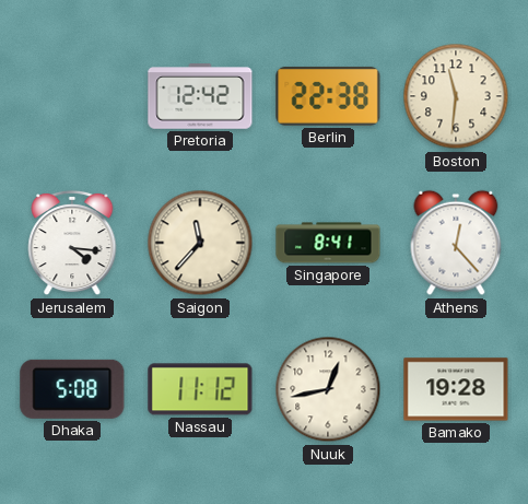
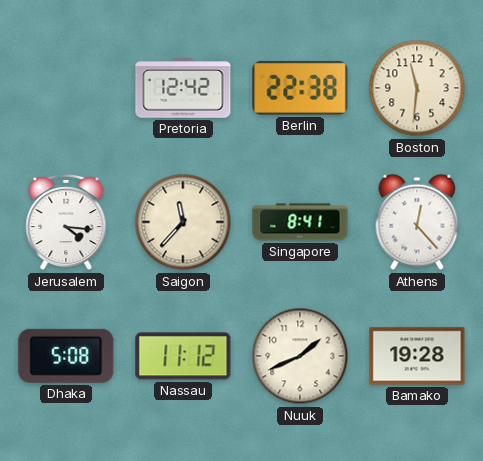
Nuuk: 12:43 -> 1:41
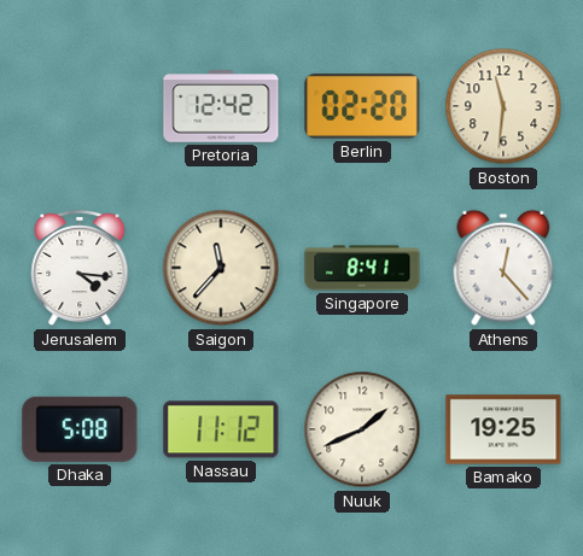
Berlin: 22:38 -> 02:20
Bamako: 19:28 -> 19:25
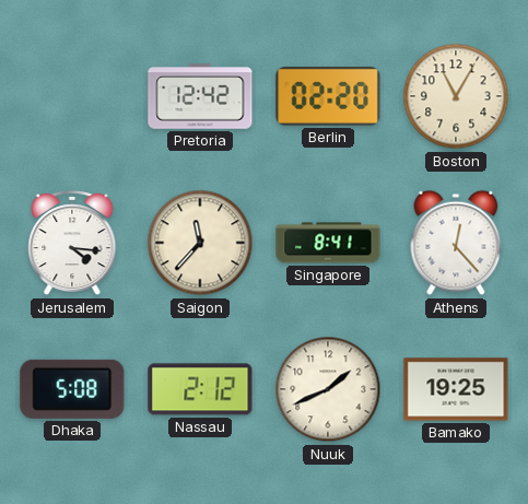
Boston: 11:31 -> 11:05
Nassau: 11:12 -> 2:12
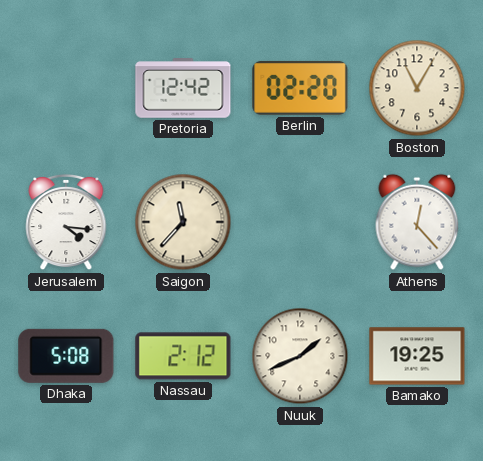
Singapore: 8:41 -> none
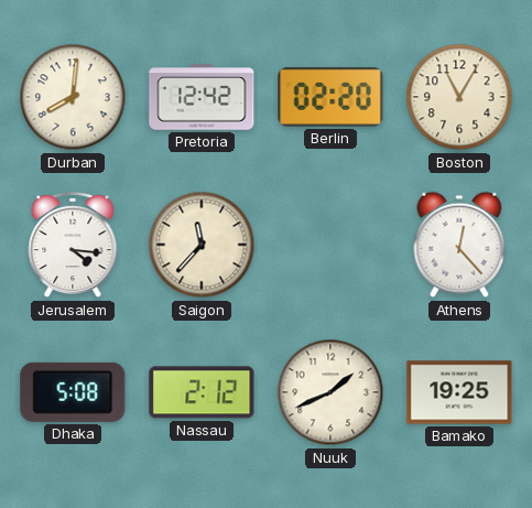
Durban: none -> 8:01
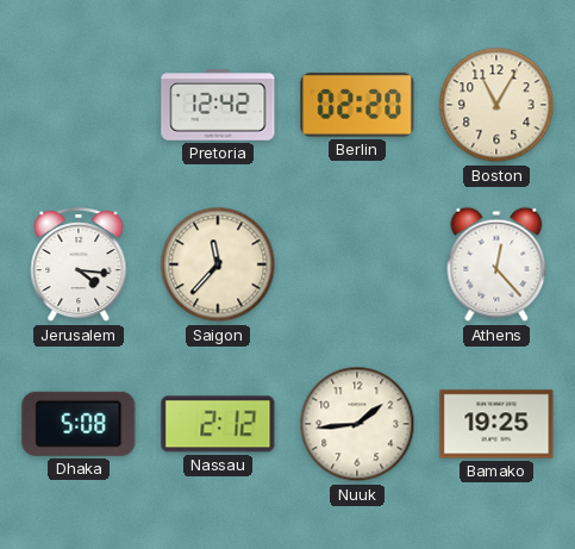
Durban: 8:01 -> none
Nuuk: 1:41 -> 1:44
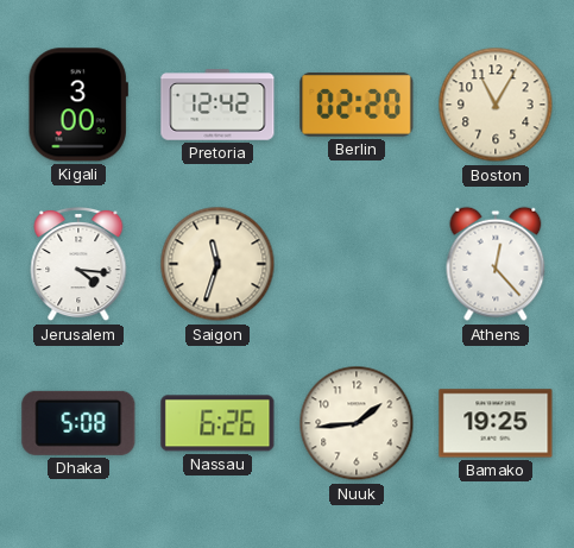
Kigali: none -> 3:00
Saigon: 11:37 -> 11:33
Nassau: 2:12 -> 6:26
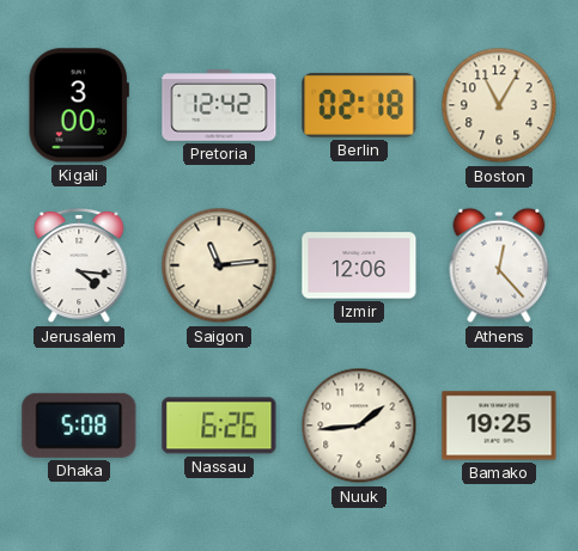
Berlin: 02:20 -> 02:18
Saigon: 11:33 -> 11:14
Izmir: none -> 12:06
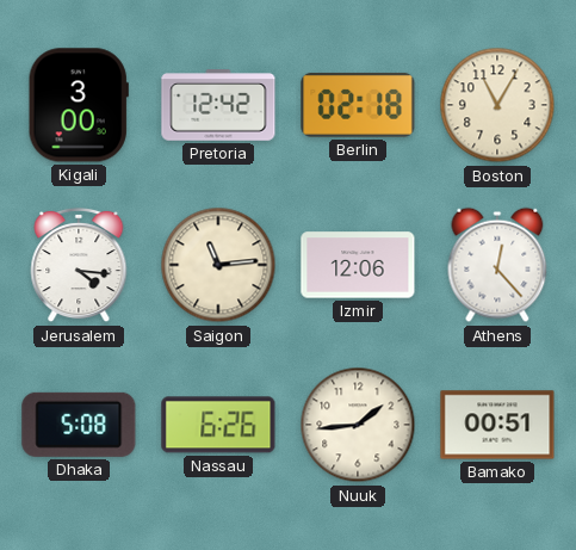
Bamako: 19:25 -> 00:51
